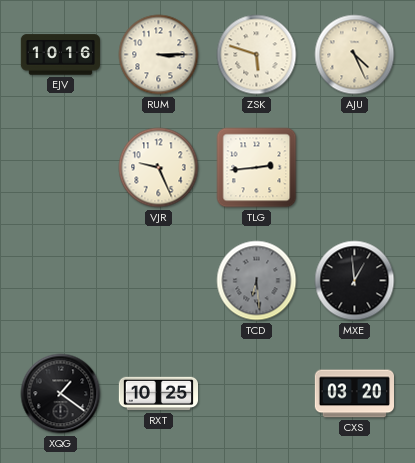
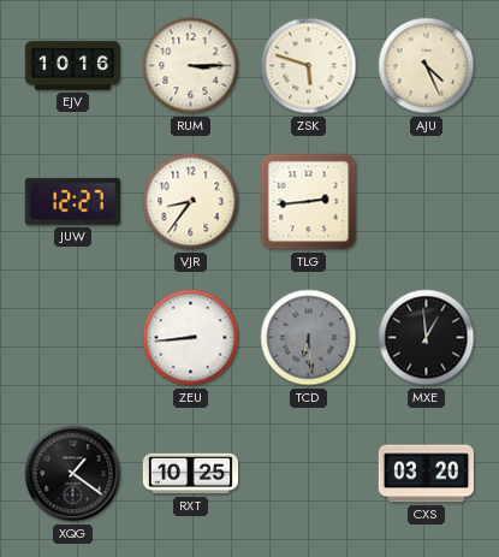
JUW: none -> 12:27
VJR: 9:26 -> 8:36
ZEU: none -> 8:44
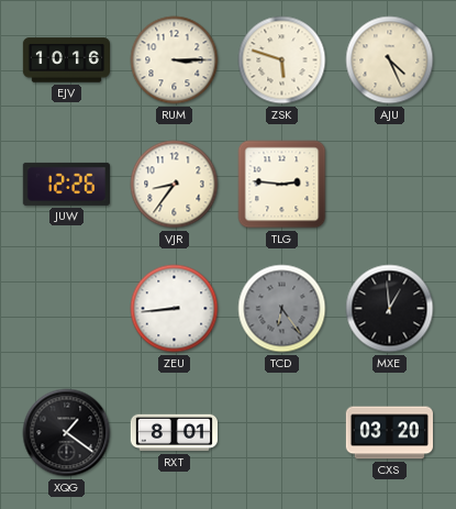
JUW: 12:27 -> 12:26
TLG: 2:44 -> 2:46
TCD: 6:29 -> 6:24
RXT: 10:25 -> 8:01
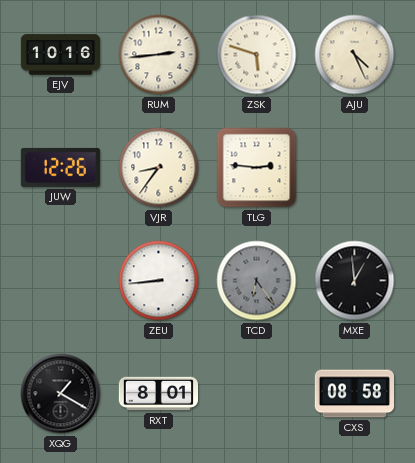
RUM: 3:15 -> 2:44
XQG: 1:21 -> 1:20
CXS: 03:20 -> 08:58
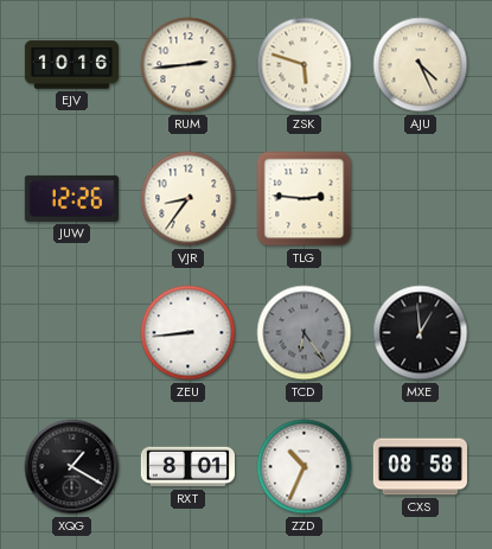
ZZD: none -> 10:34
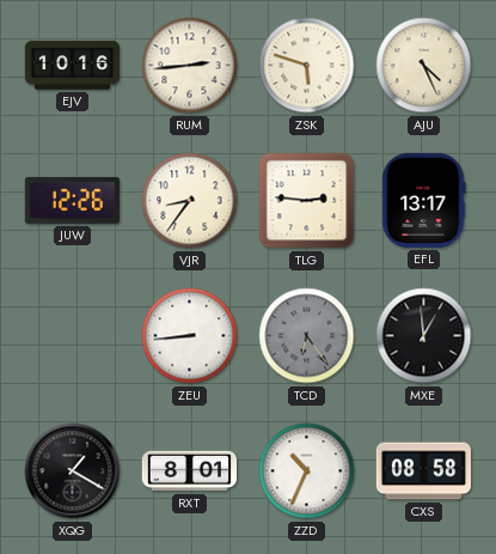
EFL: none -> 13:17
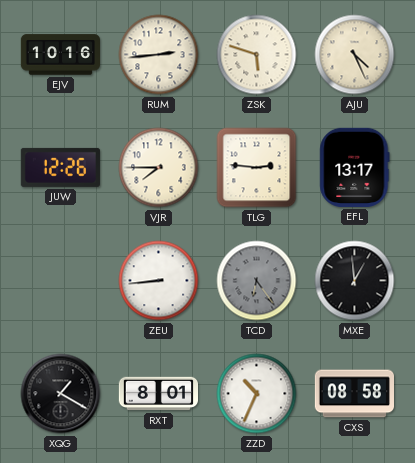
VJR: 8:36 -> 7:45
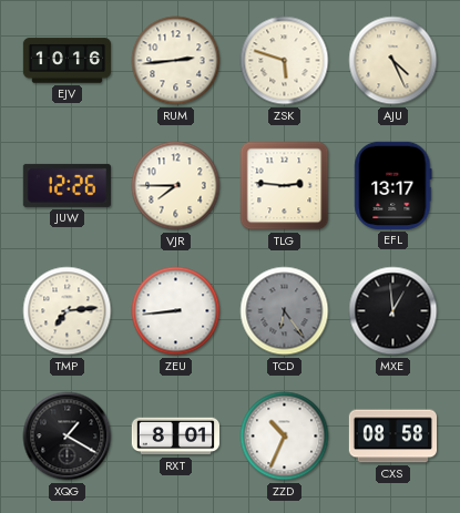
TMP: none -> 7:14
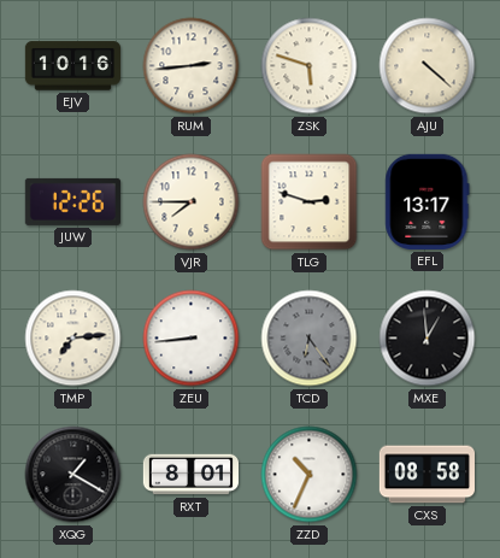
AJU: 4:26 -> 4:22
TLG: 2:46 -> 2:48
